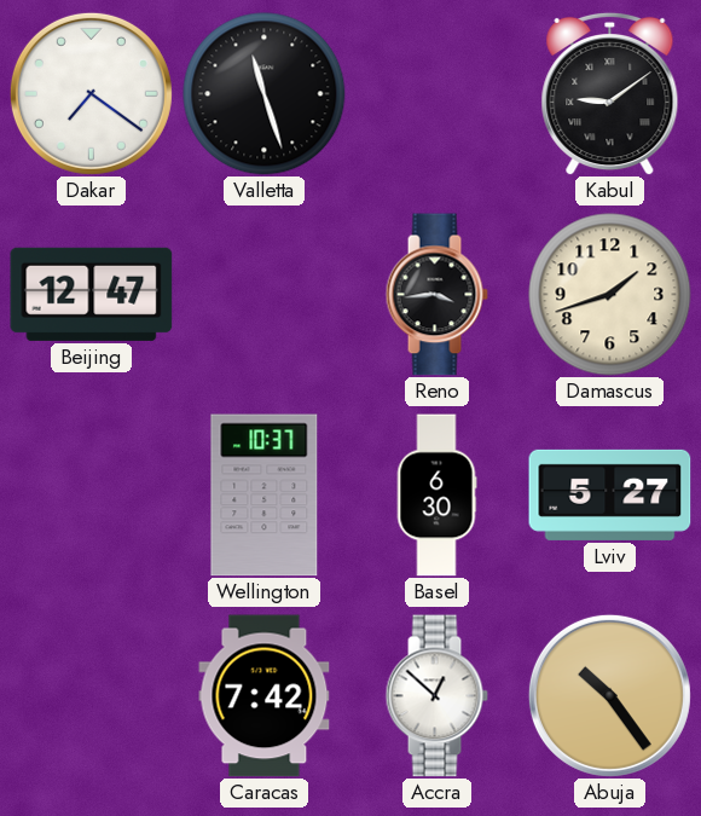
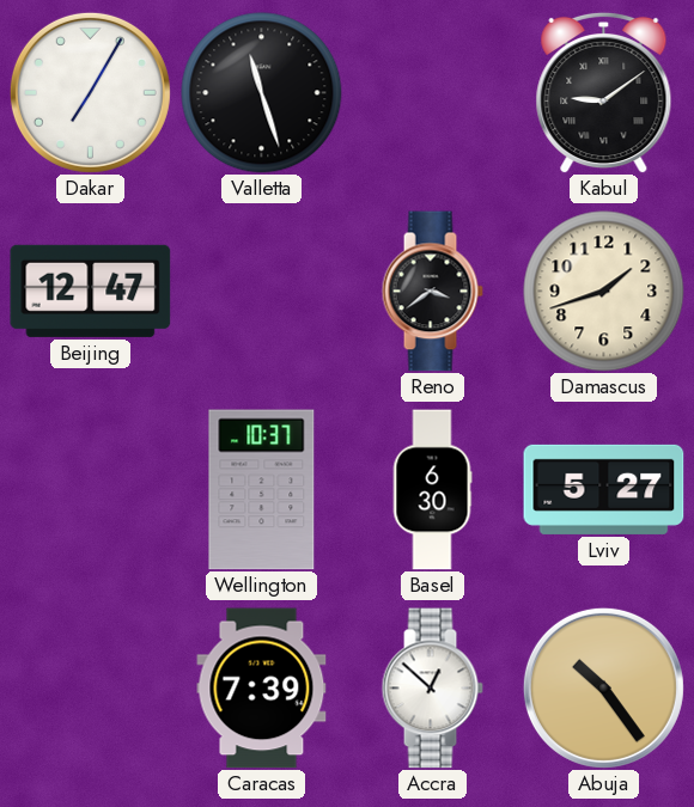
Dakar: 7:21 -> 7:05
Reno: 3:44 -> 3:39
Caracas: 7:42 -> 7:39
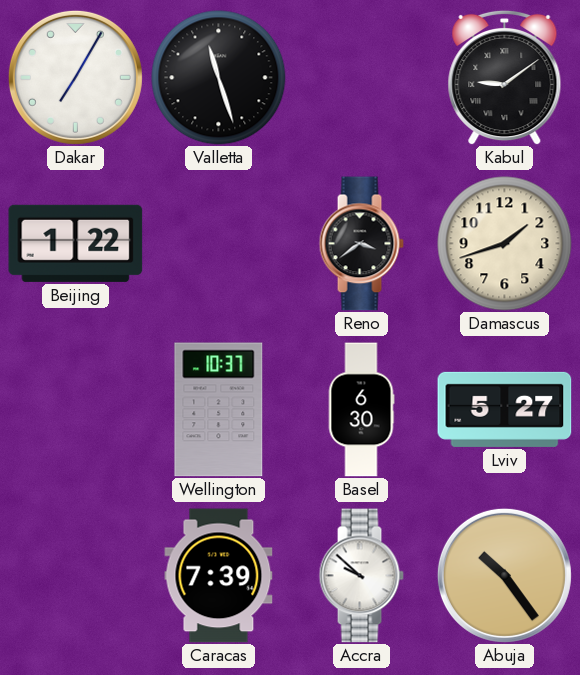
Beijing: 12:47 -> 1:22
Accra: 12:52 -> 9:52
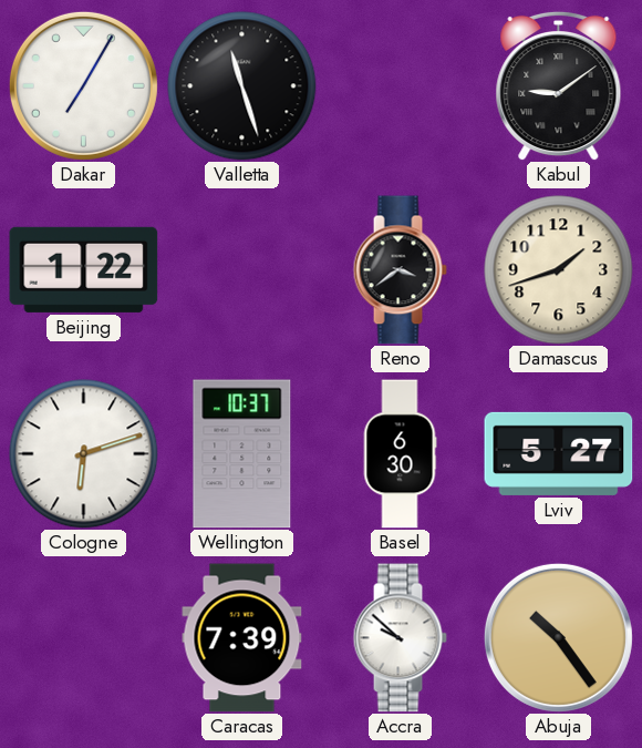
Cologne: none -> 6:12
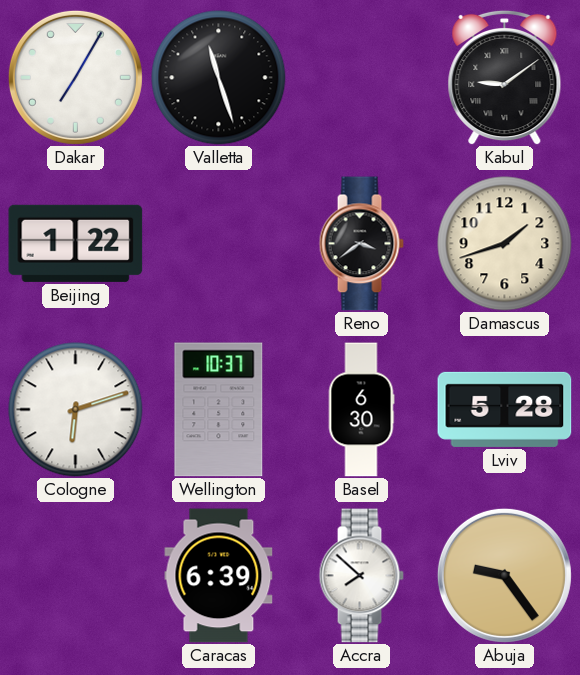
Lviv: 5:27 -> 5:28
Caracas: 7:39 -> 6:39
Accra: 9:52 -> 7:52
Abuja: 10:24 -> 9:24
